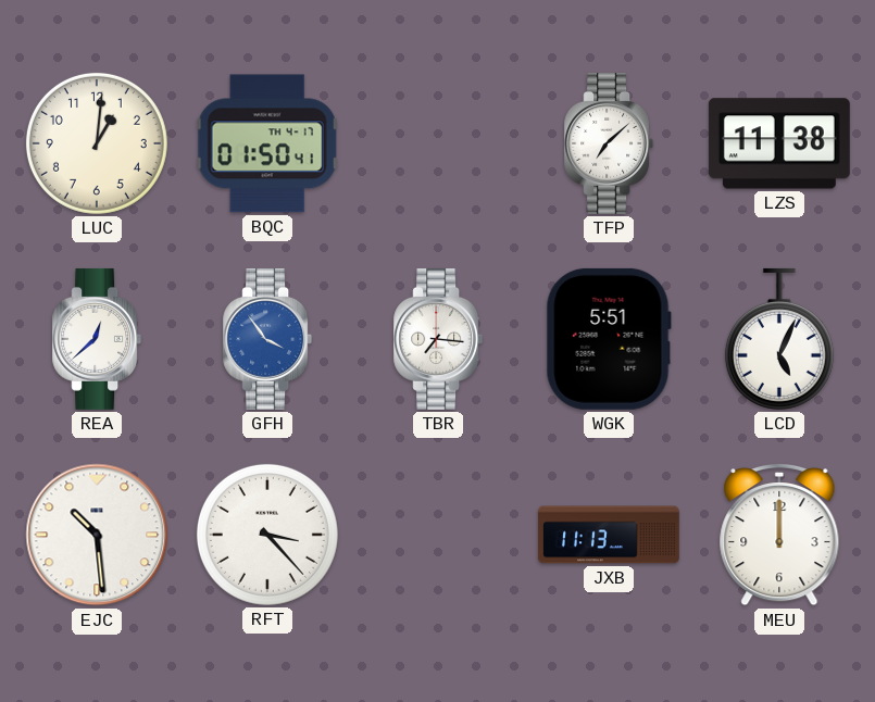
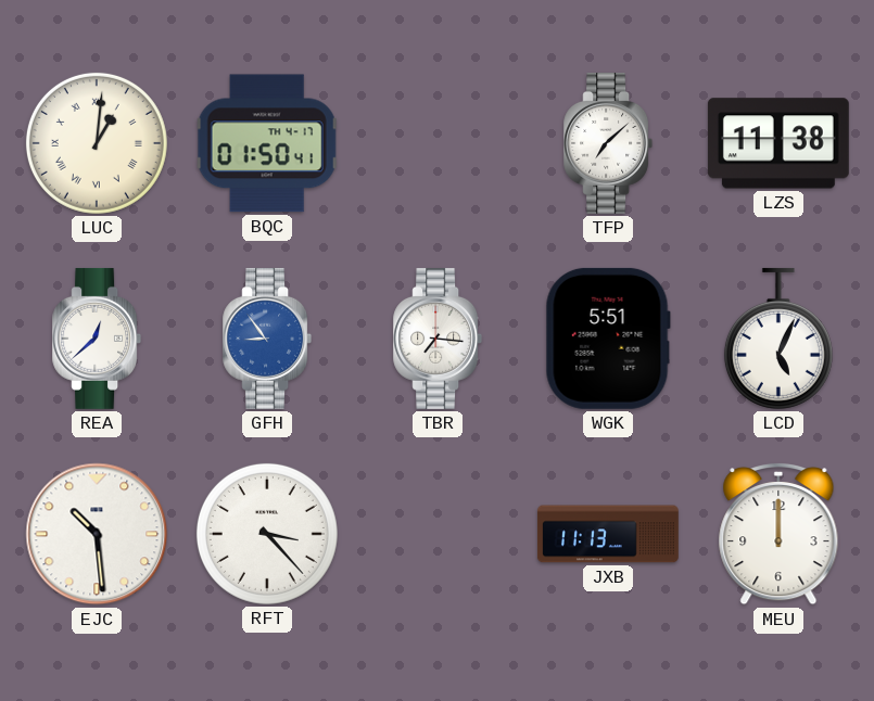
LUC numerals: Arabic -> Roman
GFH: 3:54 -> 8:54
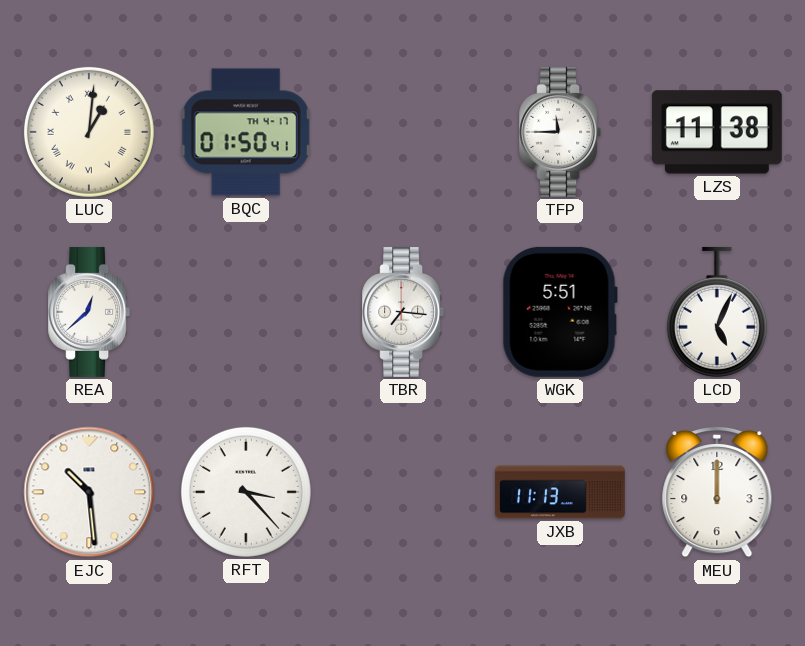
TFP: 7:08 -> 11:45
GFH: 8:54 -> none
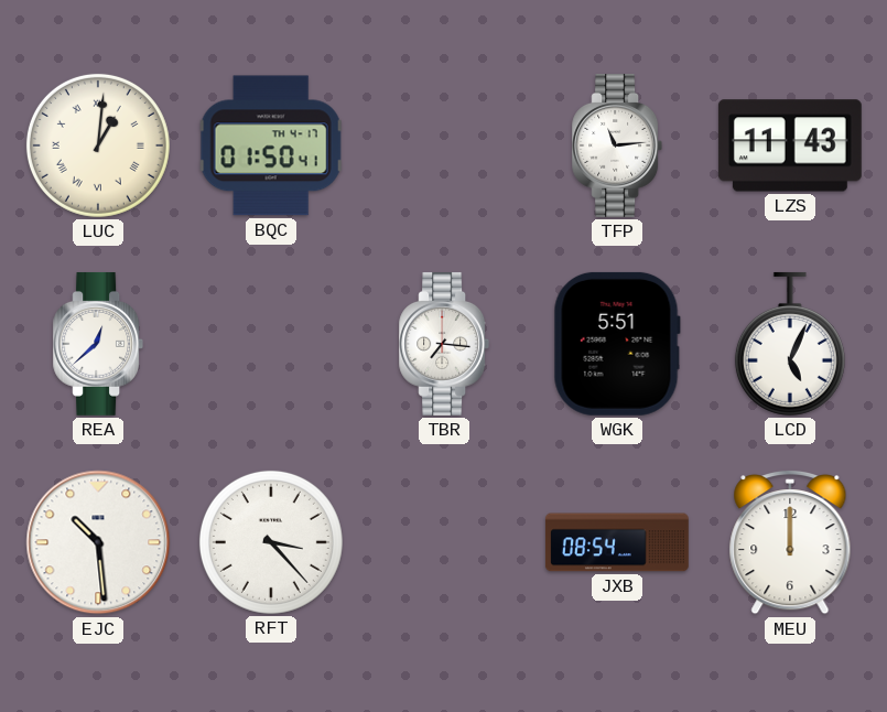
TFP: 11:45 -> 11:14
LZS: 11:38 -> 11:43
JXB: 11:13 -> 08:54
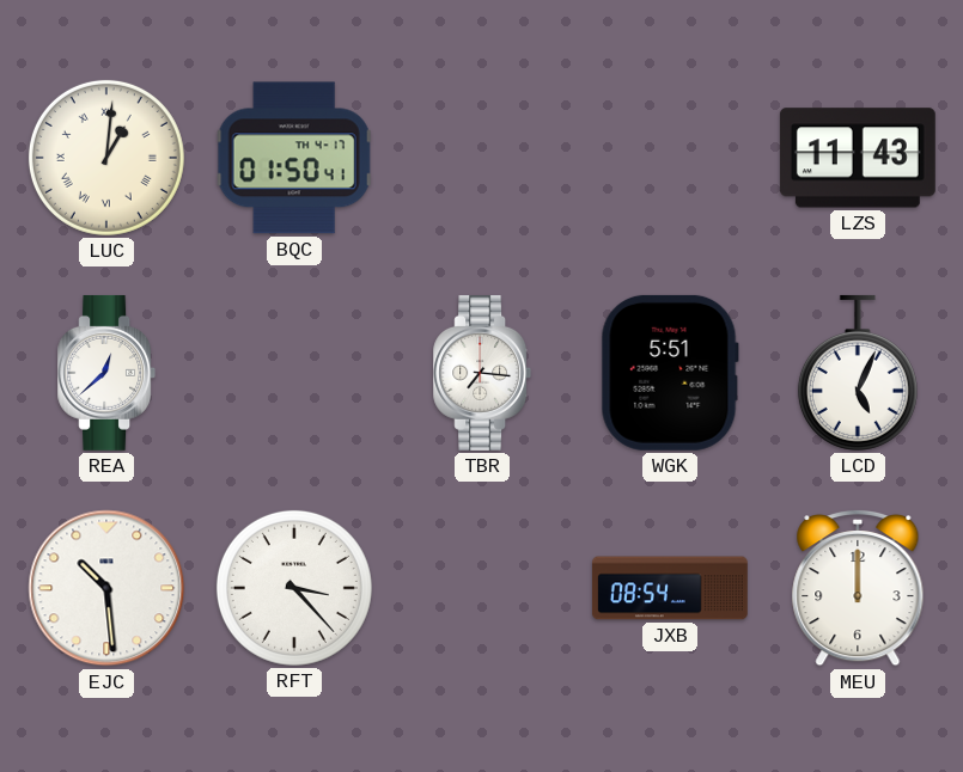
TFP: 11:14 -> none
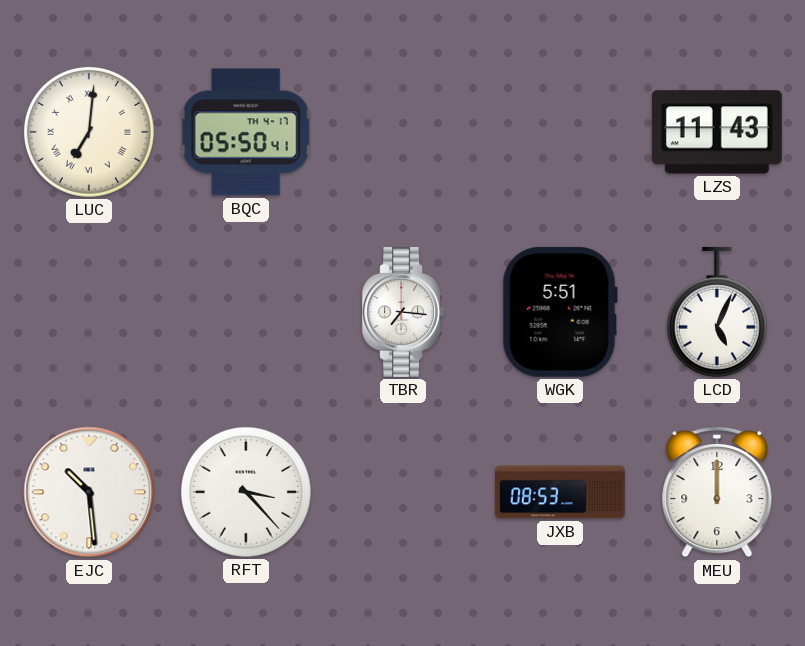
LUC: 1:01 -> 7:01
BQC: 01:50 -> 05:50
REA: 12:38 -> none
JXB: 08:54 -> 08:53
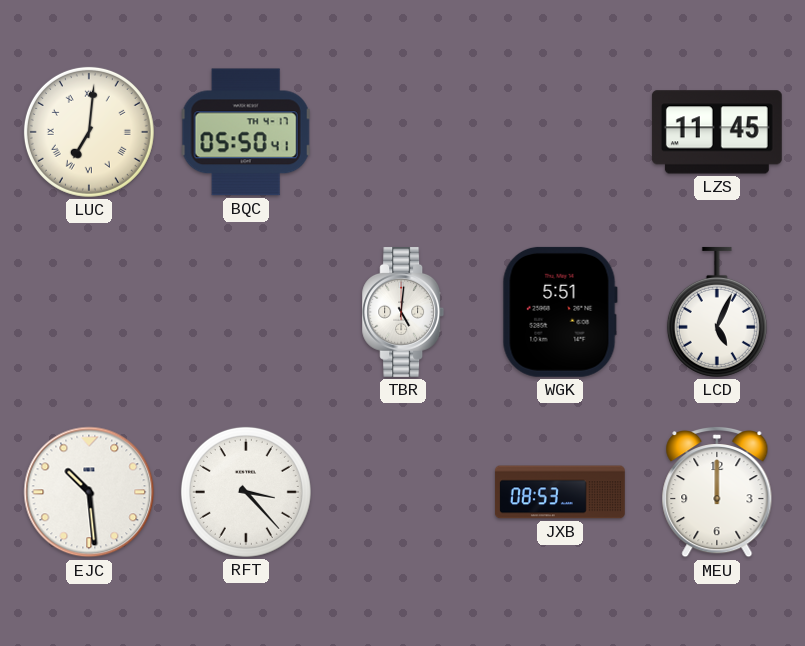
LZS: 11:43 -> 11:45
TBR: 7:16 -> 5:01
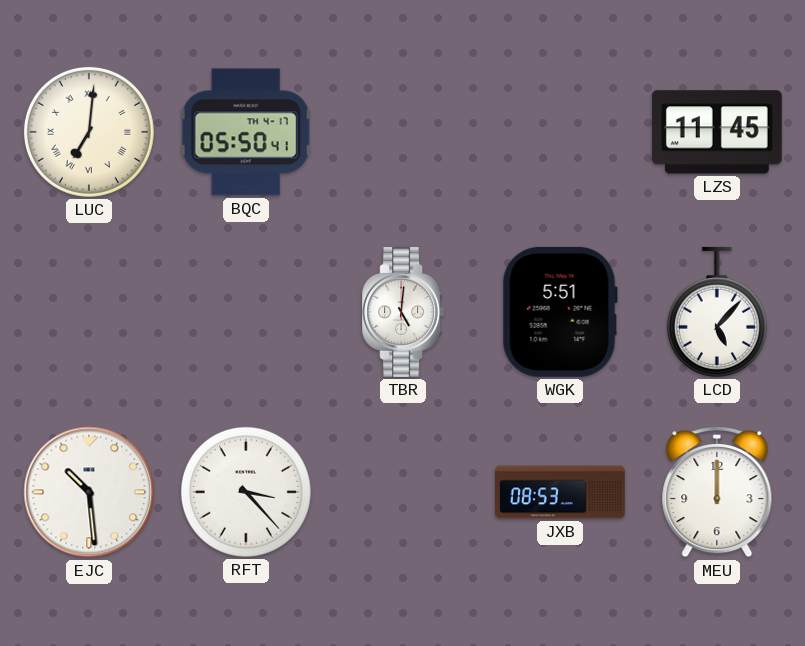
LCD: 5:04 -> 5:07
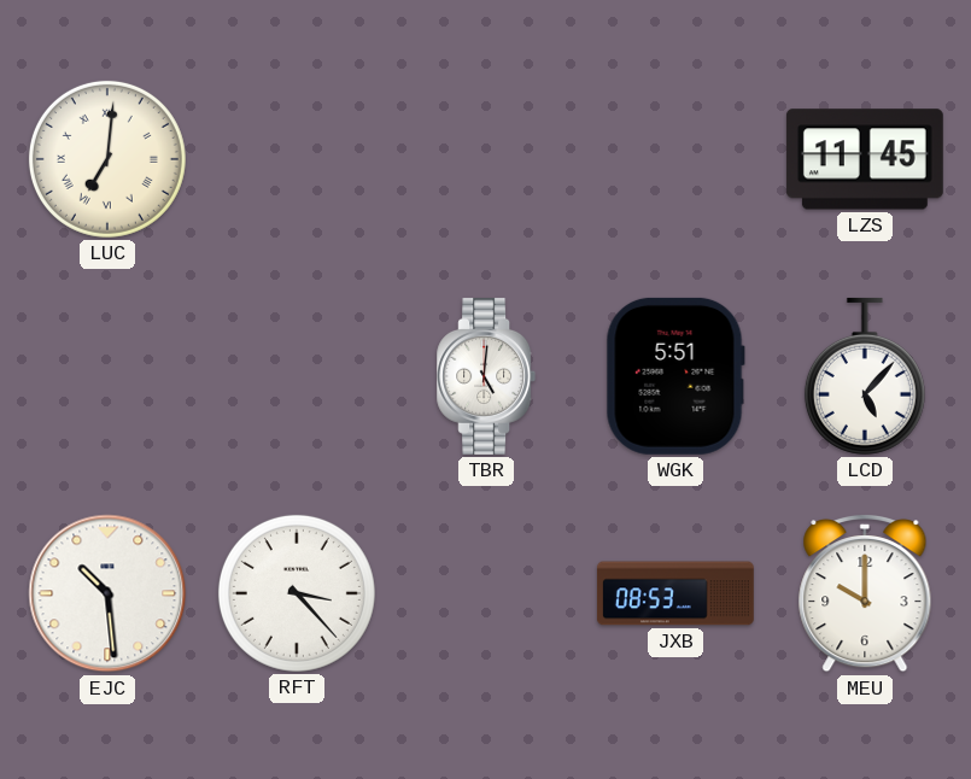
BQC: 05:50 -> none
MEU: 12:00 -> 10:00
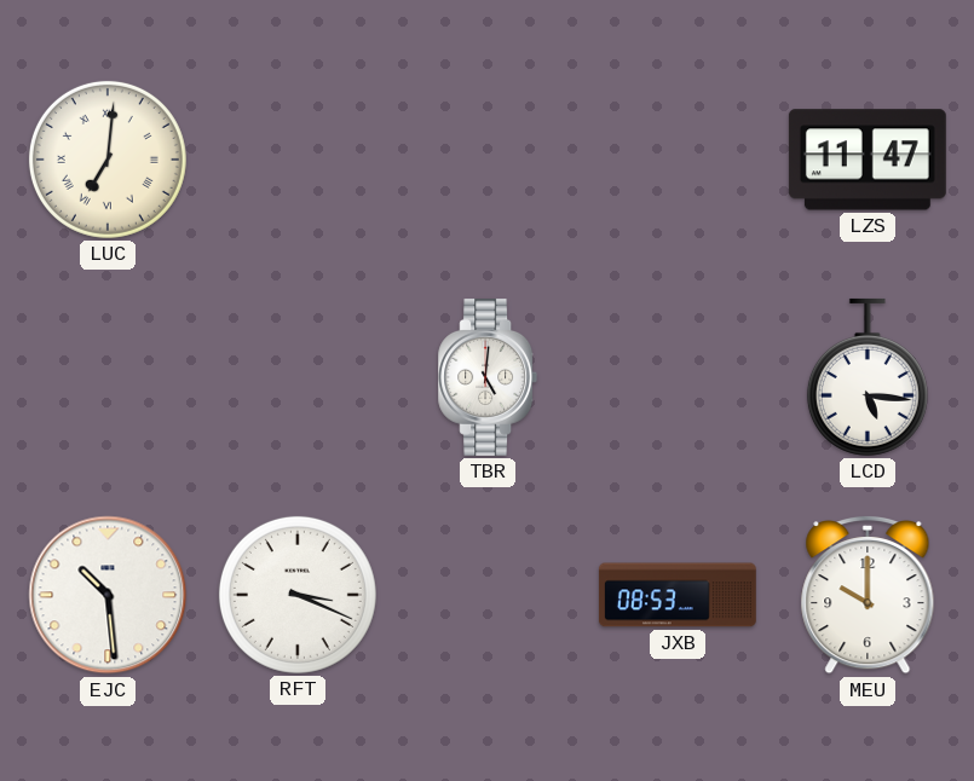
LZS: 11:45 -> 11:47
WGK: 5:51 -> none
LCD: 5:07 -> 5:16
RFT: 3:23 -> 3:19
